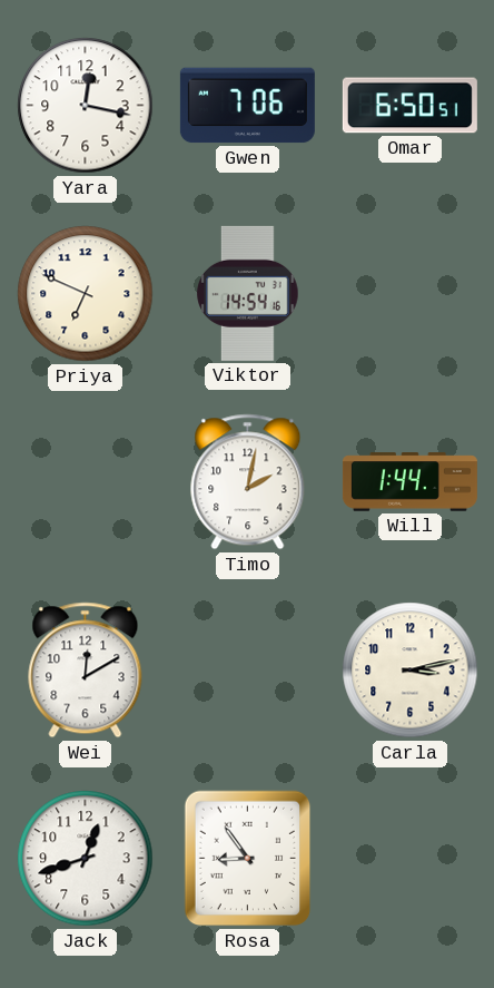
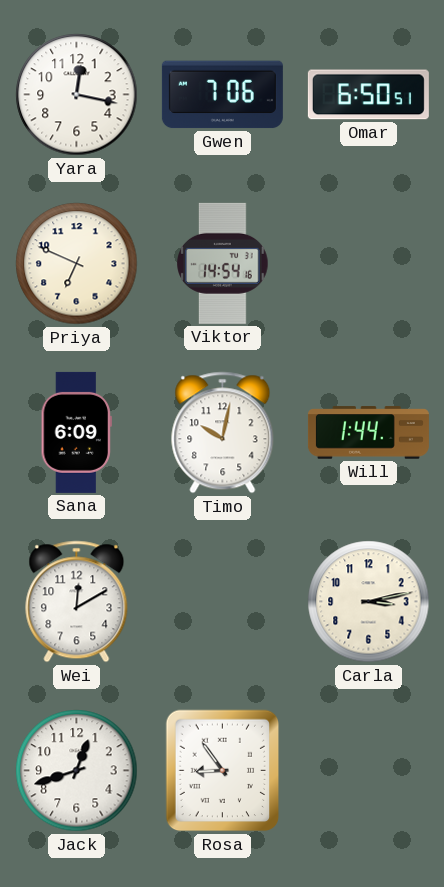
Sana: none -> 6:09
Timo: 2:02 -> 10:02
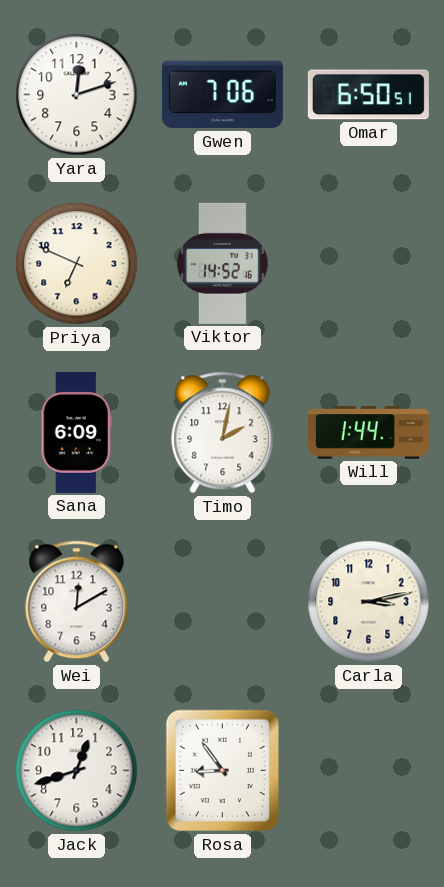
Yara: 12:17 -> 12:12
Viktor: 14:54 -> 14:52
Timo: 10:02 -> 2:02
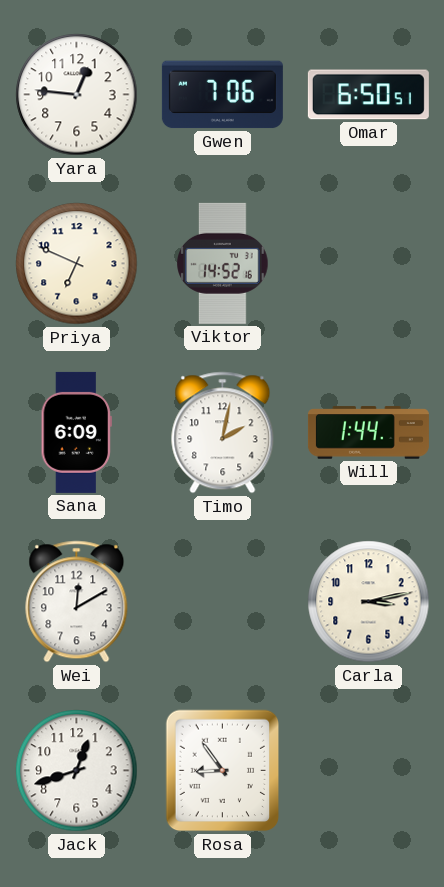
Yara: 12:12 -> 12:46
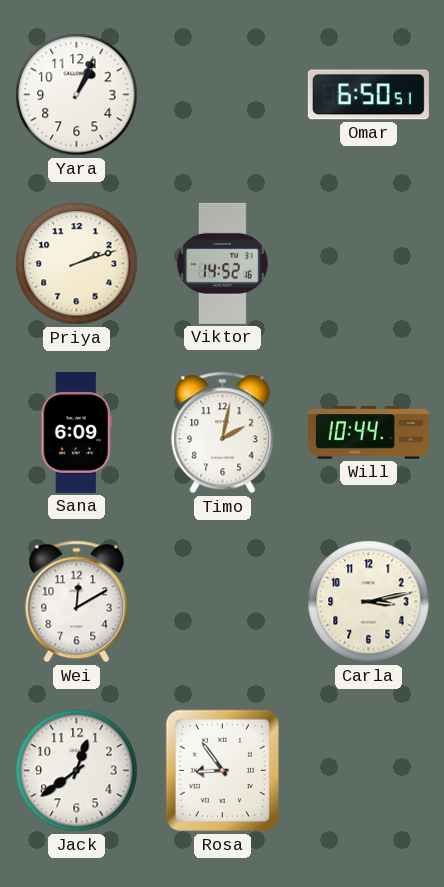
Yara: 12:46 -> 1:04
Gwen: 7:06 -> none
Priya: 6:49 -> 2:12
Will: 1:44 -> 10:44
Jack: 12:42 -> 12:39
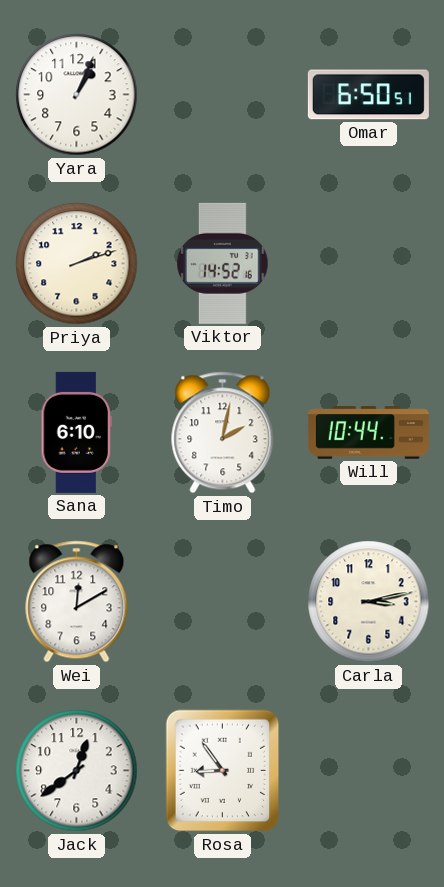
Sana: 6:09 -> 6:10
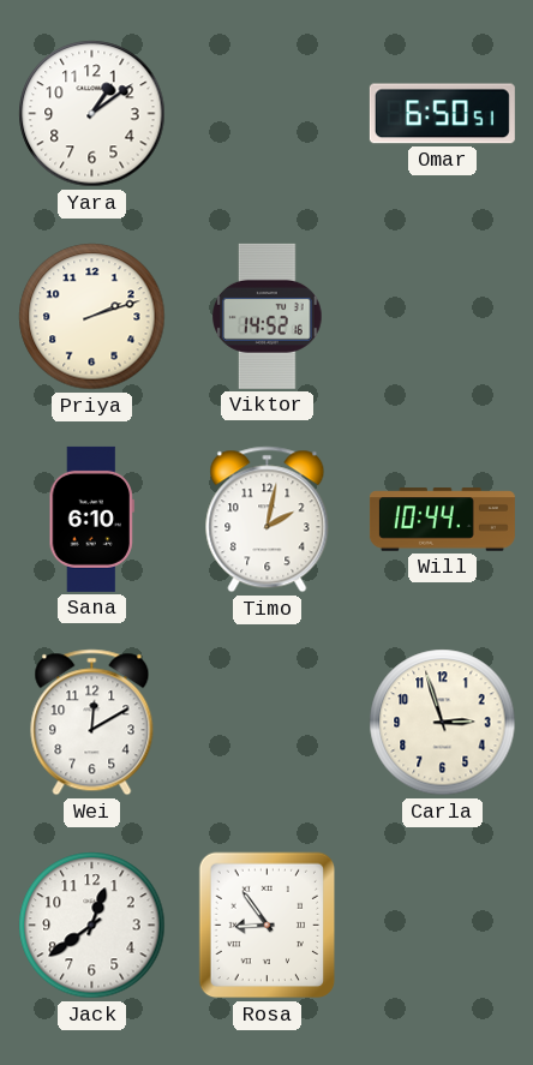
Yara: 1:04 -> 1:09
Carla: 3:13 -> 2:57
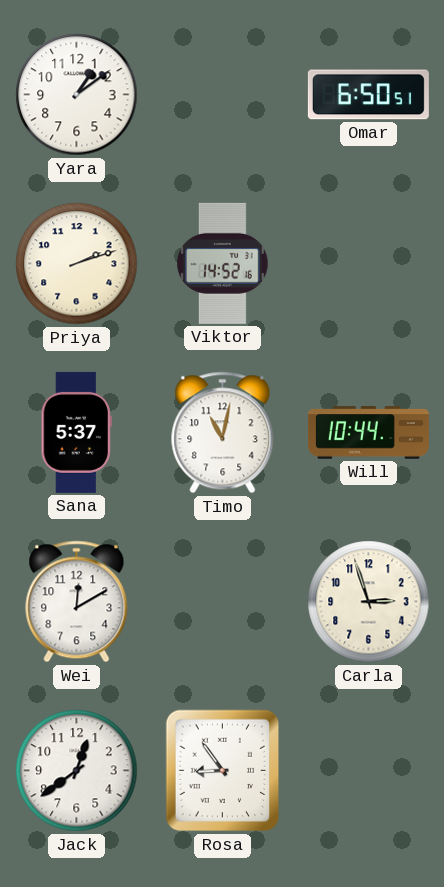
Sana: 6:10 -> 5:37
Timo: 2:02 -> 11:02
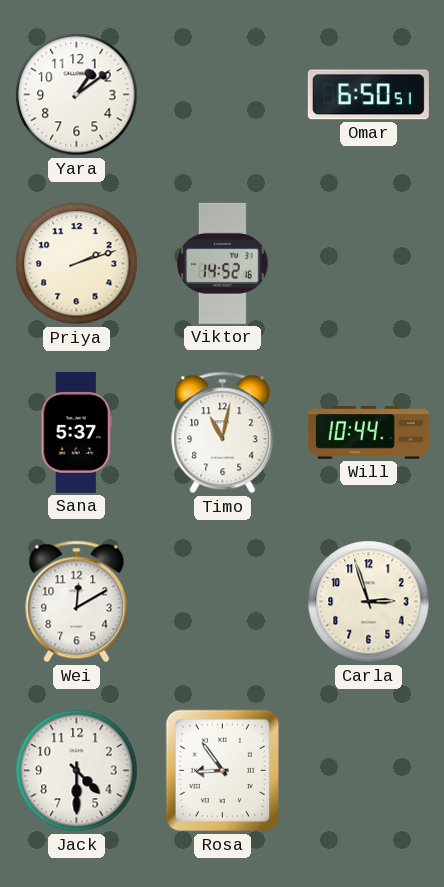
Jack: 12:39 -> 4:30
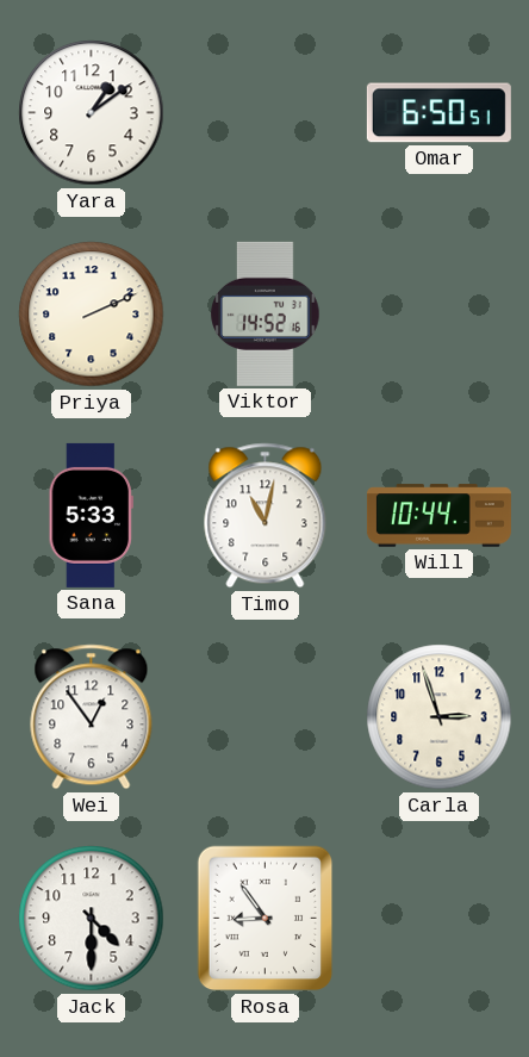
Priya: 2:12 -> 2:11
Sana: 5:37 -> 5:33
Wei: 12:10 -> 12:54
